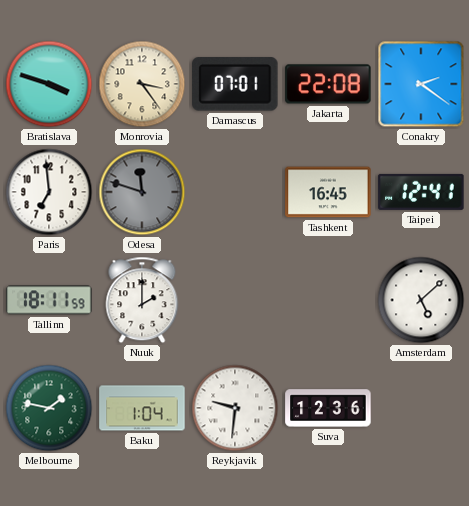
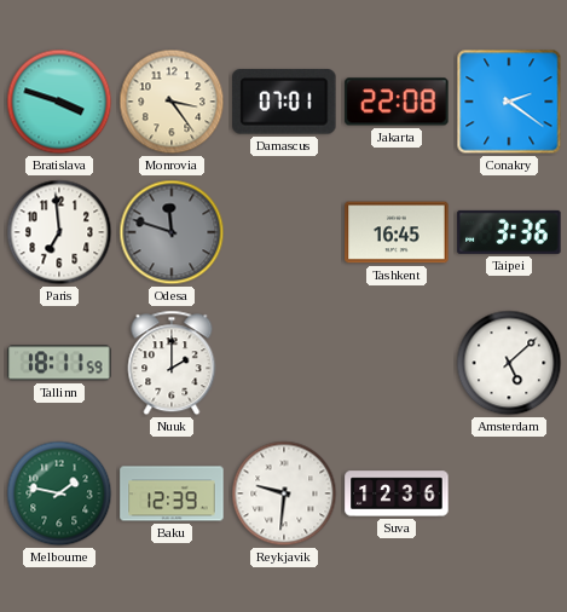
Taipei: 12:41 -> 3:36
Baku: 1:04 -> 12:39
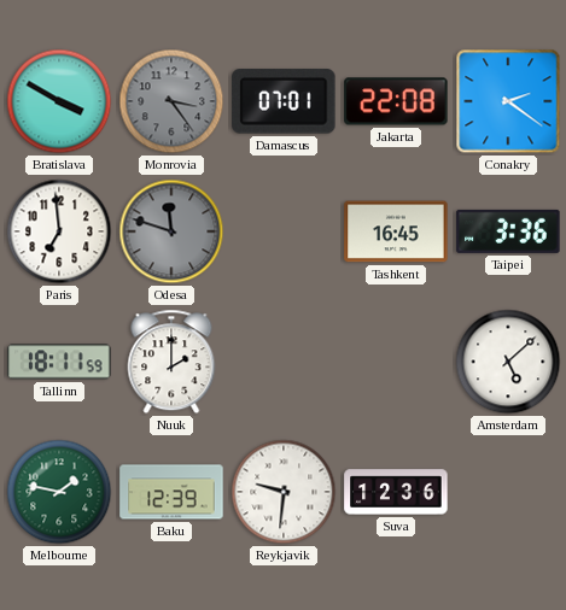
Bratislava: 3:48 -> 3:50
Monrovia dial: cream -> grey
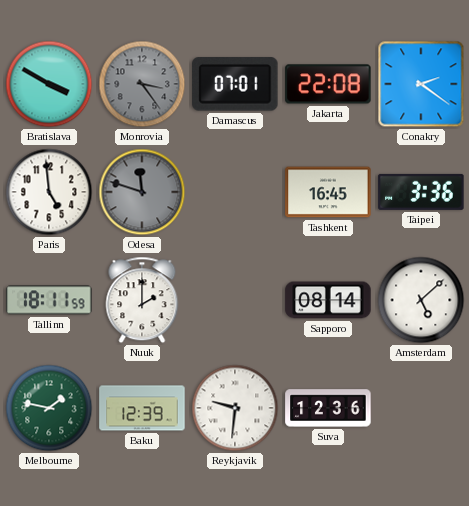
Paris: 6:59 -> 4:59
Sapporo: none -> 08:14
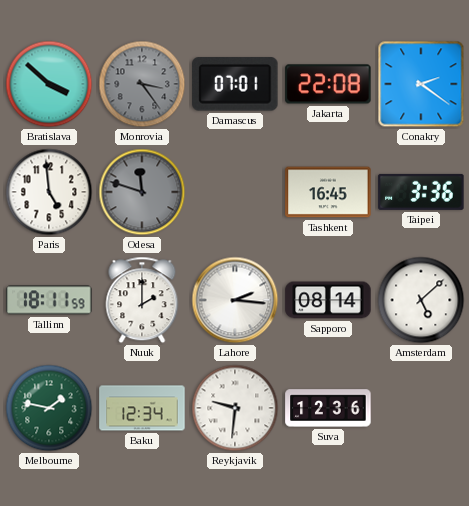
Bratislava: 3:50 -> 3:52
Lahore: none -> 2:16
Baku: 12:39 -> 12:34
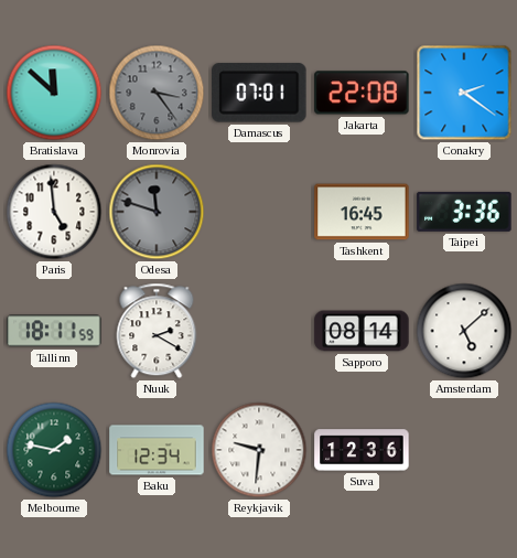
Bratislava: 3:52 -> 11:52
Nuuk: 2:00 -> 2:20
Lahore: 2:16 -> none
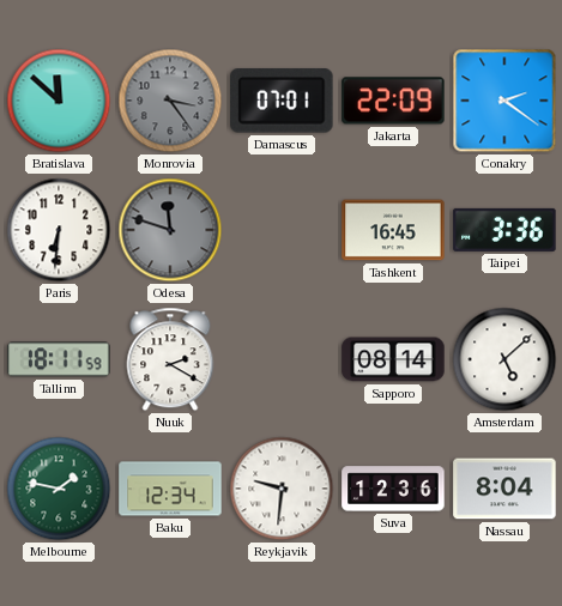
Jakarta: 22:08 -> 22:09
Paris: 4:59 -> 6:31
Nassau: none -> 8:04
